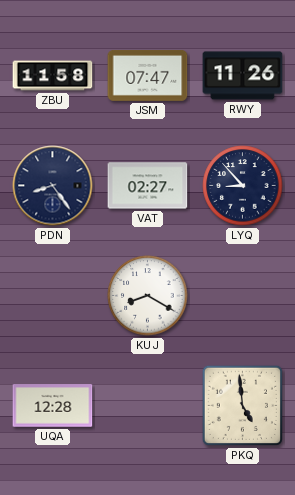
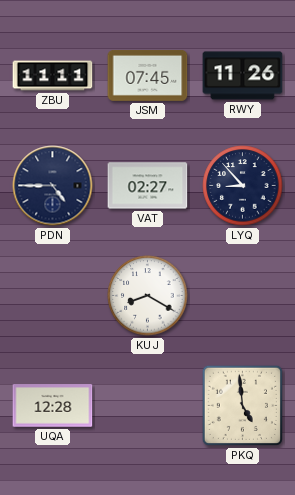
ZBU: 11:58 -> 11:11
JSM: 07:47 -> 07:45
PDN: 8:24 -> 4:45
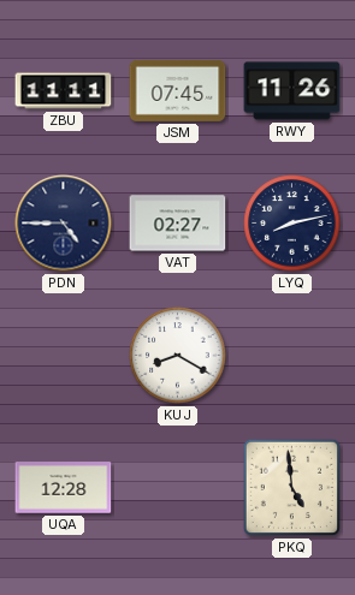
LYQ: 8:53 -> 8:13
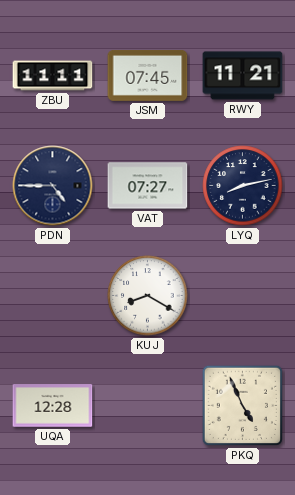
RWY: 11:26 -> 11:21
VAT: 02:27 -> 07:27
PKQ: 4:59 -> 4:56
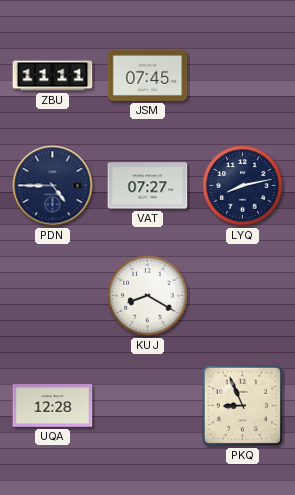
RWY: 11:21 -> none
PKQ: 4:56 -> 8:56
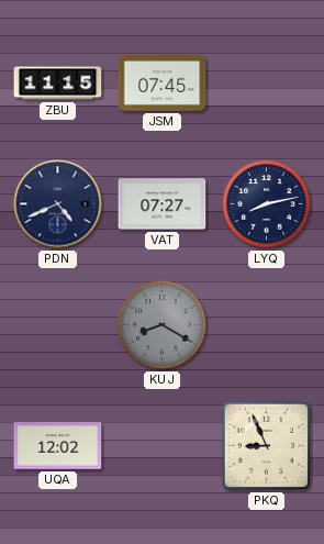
ZBU: 11:11 -> 11:15
PDN: 4:45 -> 4:41
KUJ dial: white -> grey
UQA: 12:28 -> 12:02
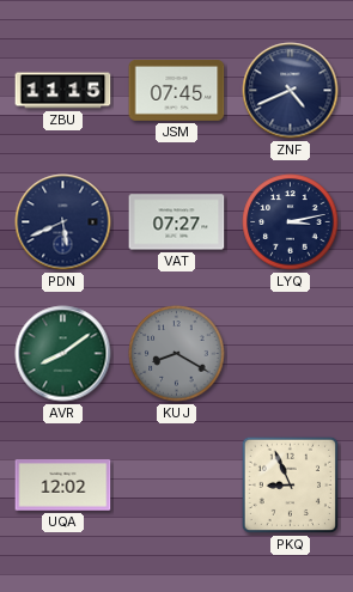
ZNF: none -> 4:41
PDN: 4:41 -> 5:41
LYQ: 8:13 -> 3:13
AVR: none -> 8:09
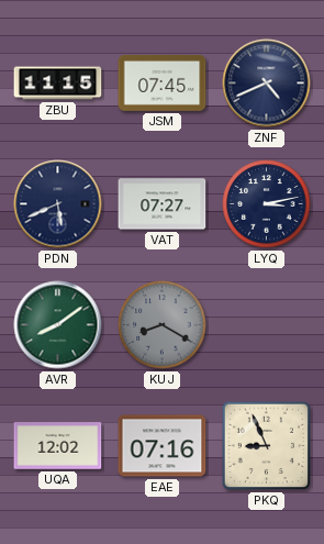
EAE: none -> 07:16
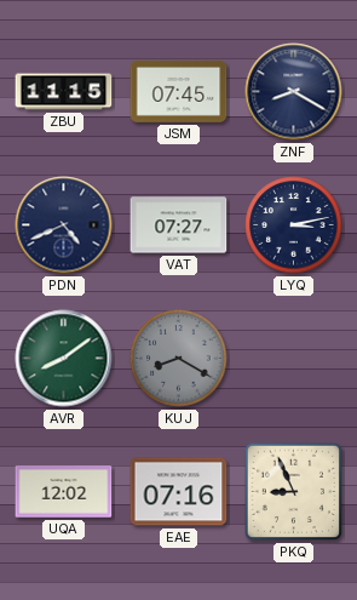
ZNF: 4:41 -> 8:20
PDN: 5:41 -> 4:41
